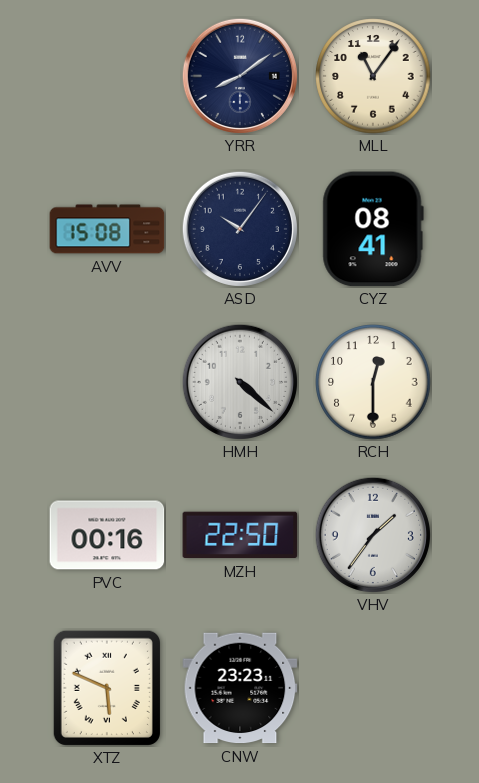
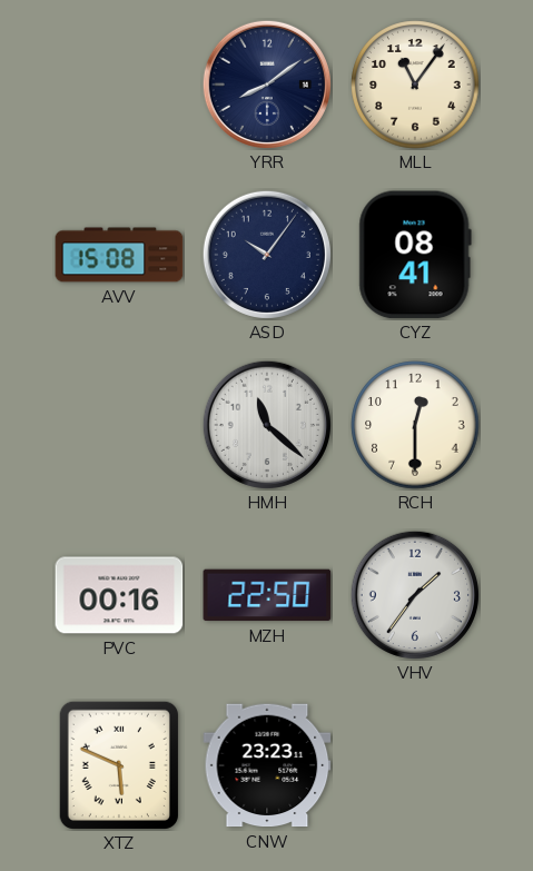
HMH: 4:22 -> 11:22
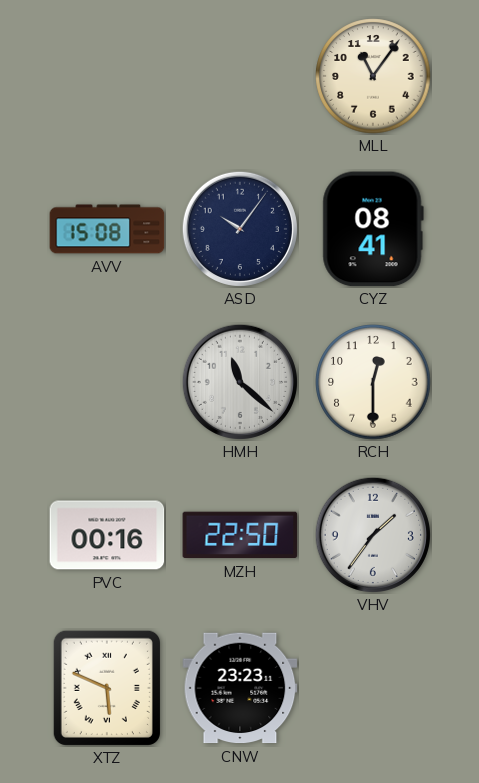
YRR: 8:09 -> none
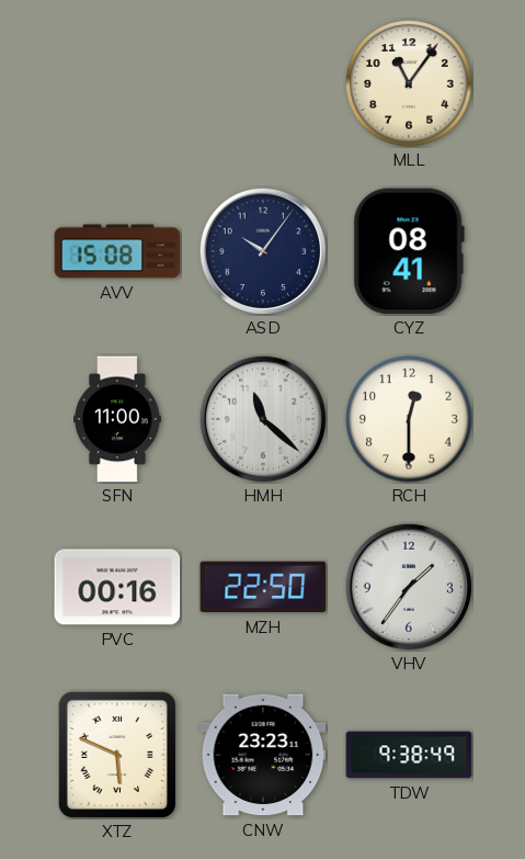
SFN: none -> 11:00
TDW: none -> 9:38
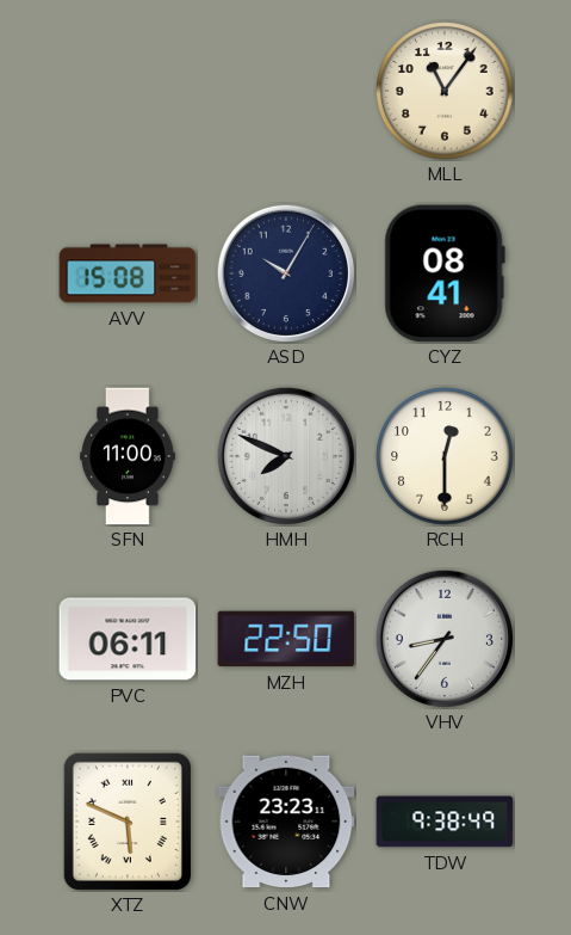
ASD: 10:06 -> 10:05
HMH: 11:22 -> 7:49
PVC: 00:16 -> 06:11
VHV: 1:36 -> 8:36
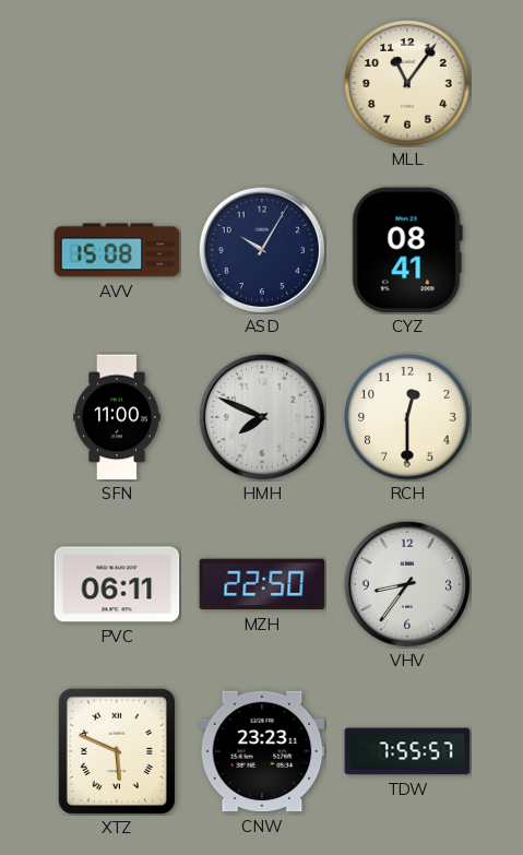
TDW: 9:38 -> 7:55
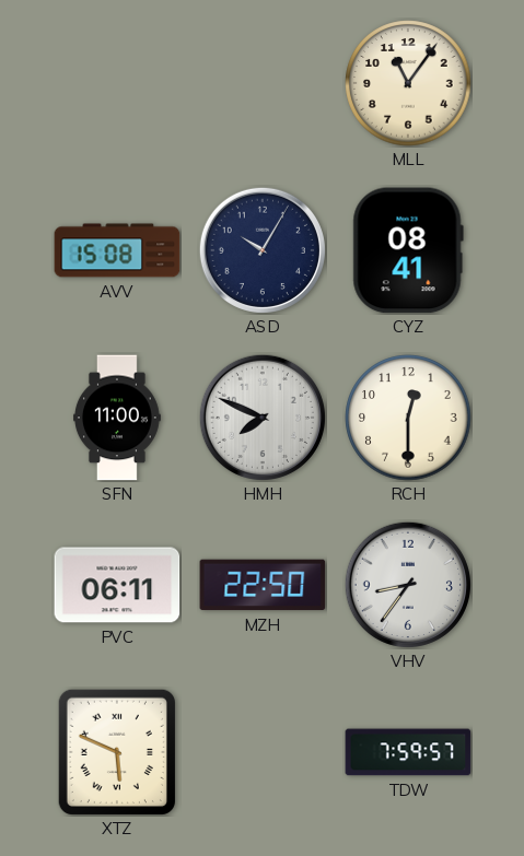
CNW: 23:23 -> none
TDW: 7:55 -> 7:59
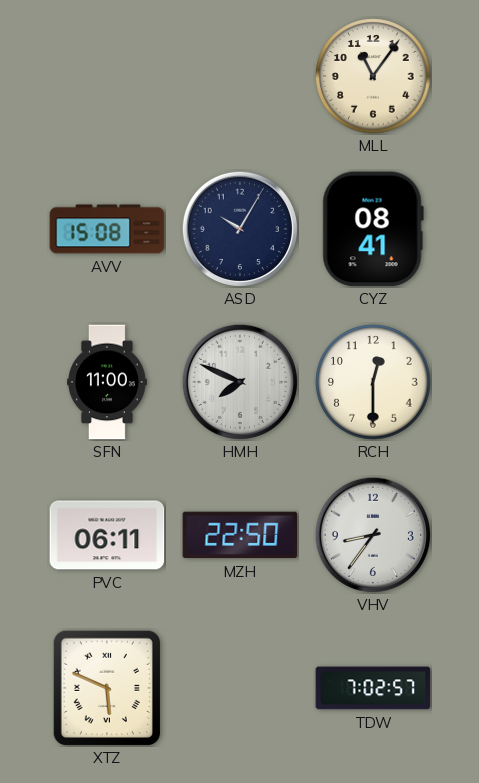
TDW: 7:59 -> 7:02
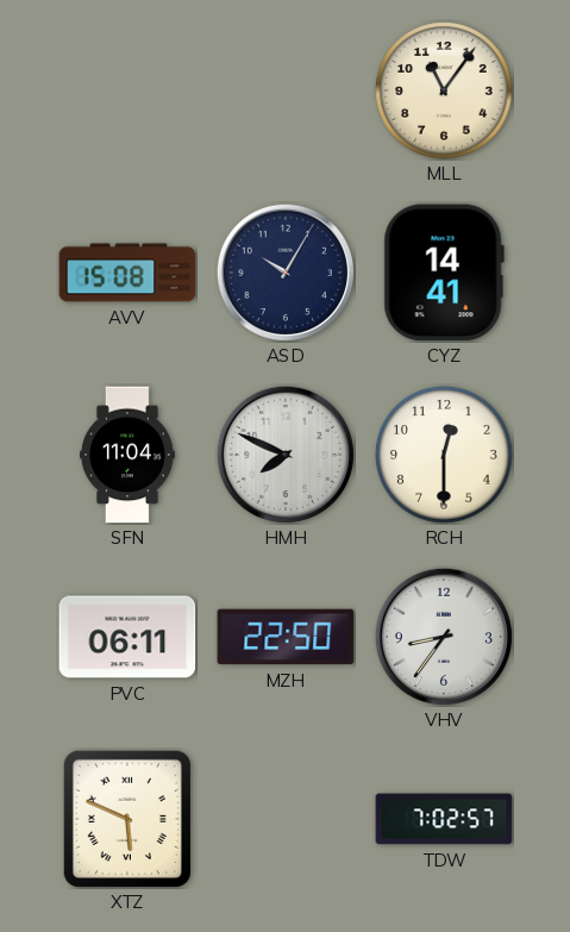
CYZ: 08:41 -> 14:41
SFN: 11:00 -> 11:04
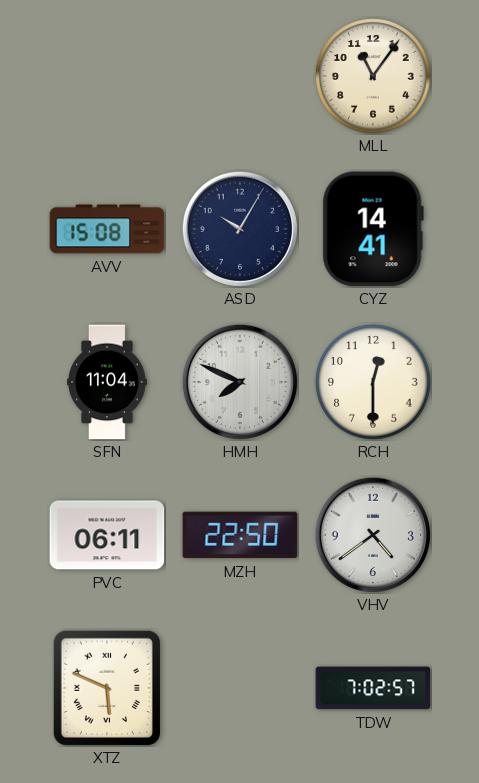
VHV: 8:36 -> 4:39
